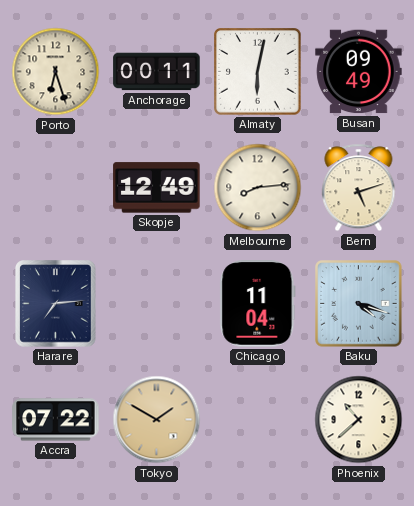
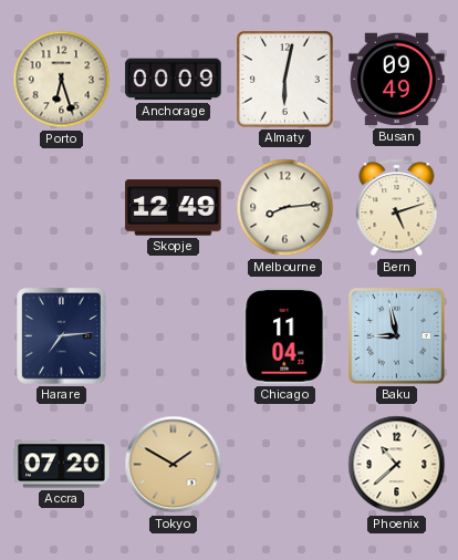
Anchorage: 00:11 -> 00:09
Baku: 4:18 -> 8:58
Accra: 07:22 -> 07:20
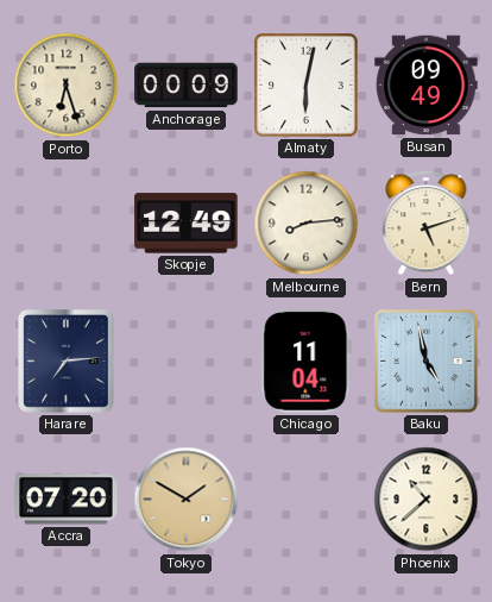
Baku: 8:58 -> 4:58
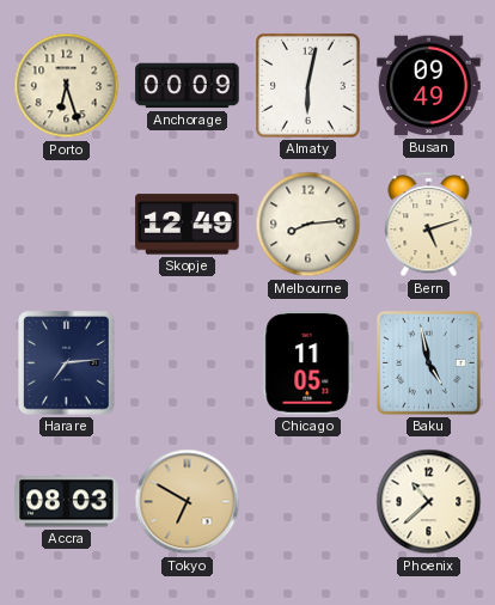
Chicago: 11:04 -> 11:05
Accra: 07:20 -> 08:03
Tokyo: 1:50 -> 6:50
